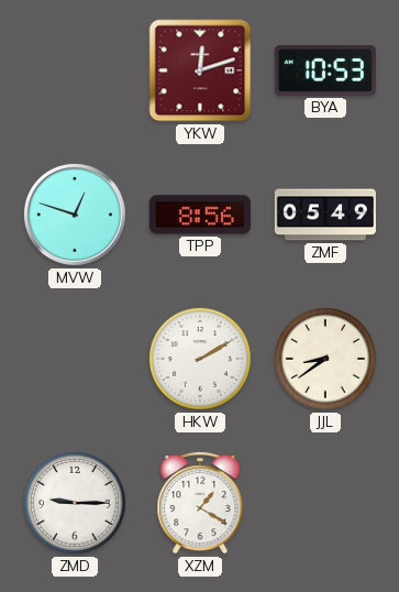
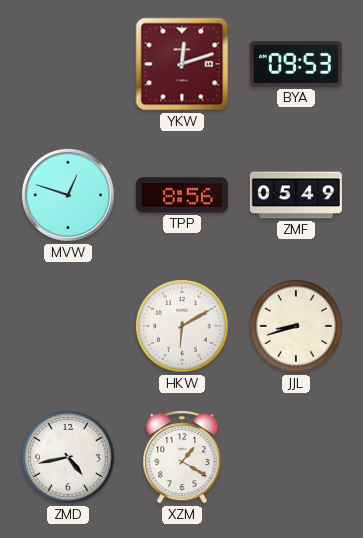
BYA: 10:53 -> 09:53
HKW: 2:10 -> 6:10
JJL: 8:39 -> 8:42
ZMD: 9:15 -> 4:43
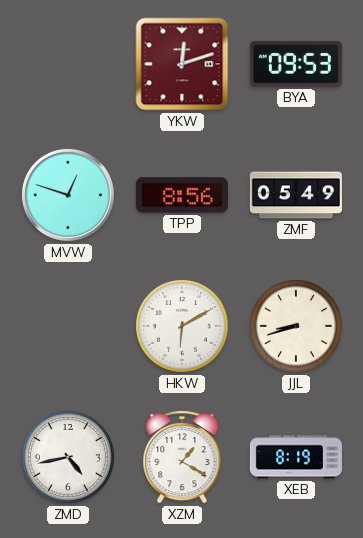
XEB: none -> 8:19
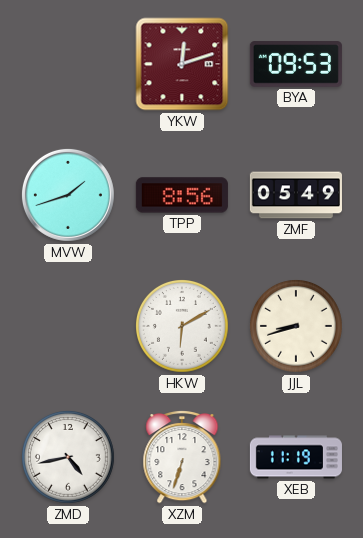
MVW: 12:48 -> 1:42
XZM: 1:20 -> 6:33
XEB: 8:19 -> 11:19
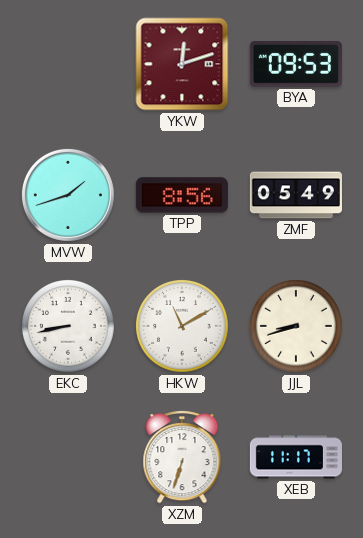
EKC: none -> 8:43
HKW: 6:10 -> 11:10
ZMD: 4:43 -> none
XEB: 11:19 -> 11:17
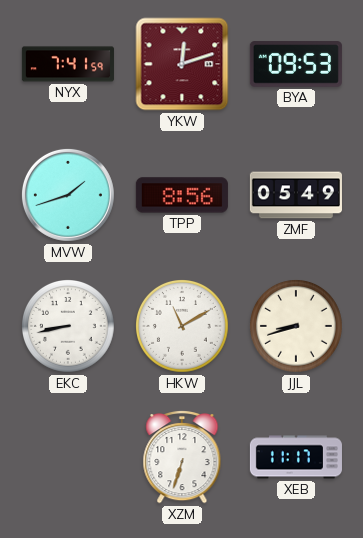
NYX: none -> 7:41
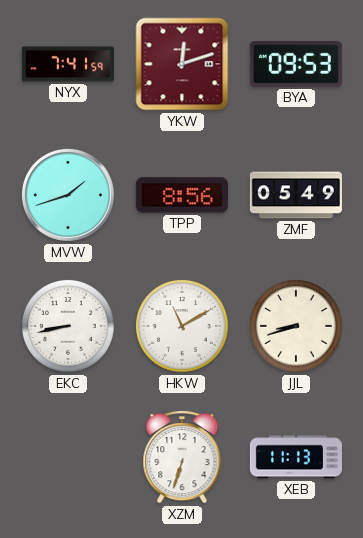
XEB: 11:17 -> 11:13
